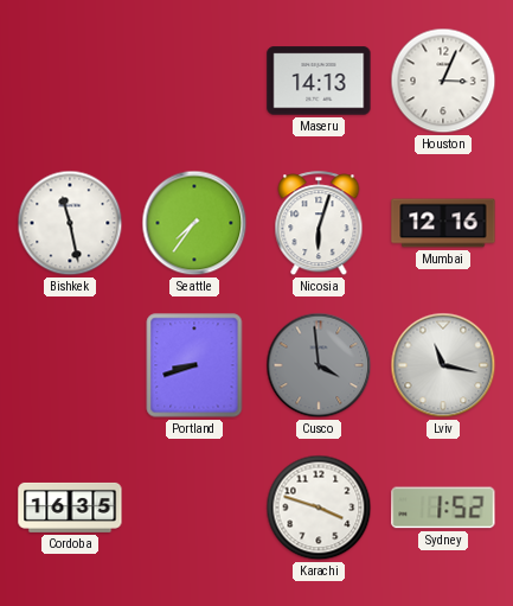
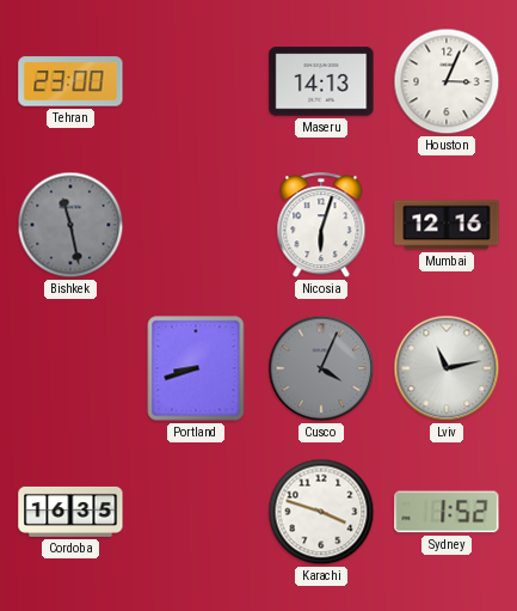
Tehran: none -> 23:00
Bishkek dial: white -> grey
Seattle: 7:36 -> none
Cusco: 3:59 -> 4:04
Lviv: 11:17 -> 11:13
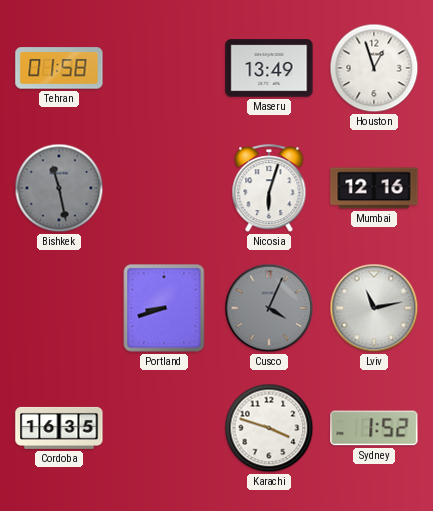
Tehran: 23:00 -> 01:58
Maseru: 14:13 -> 13:49
Houston: 3:04 -> 12:57
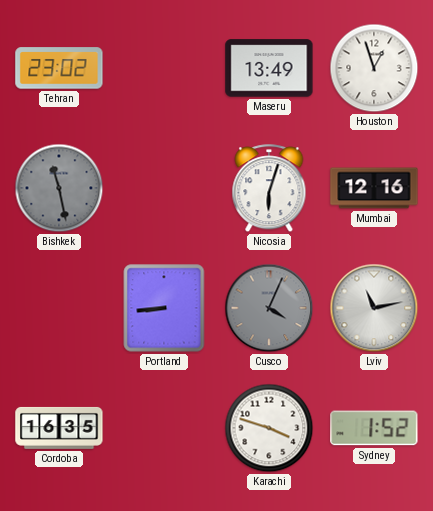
Tehran: 01:58 -> 23:02
Portland: 8:42 -> 8:44
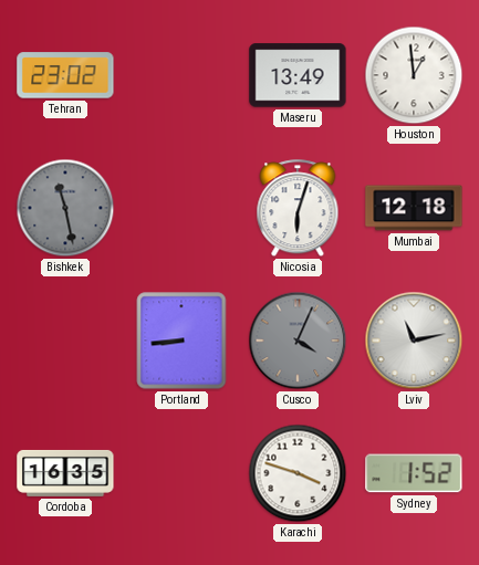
Houston: 12:57 -> 12:59
Mumbai: 12:16 -> 12:18
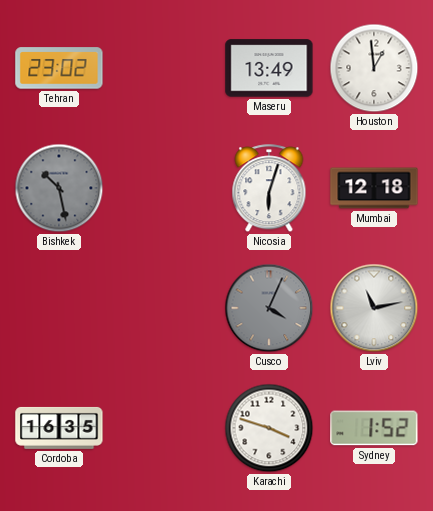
Bishkek: 11:28 -> 10:28
Portland: 8:44 -> none
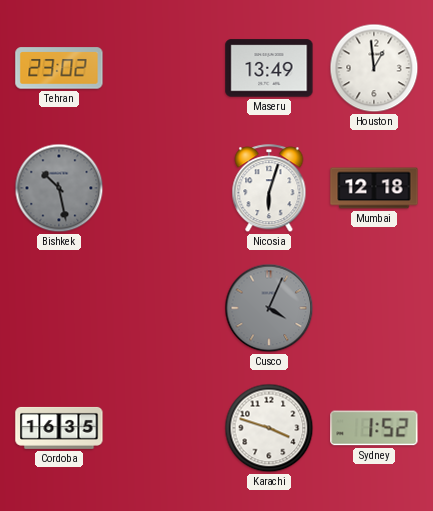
Lviv: 11:13 -> none
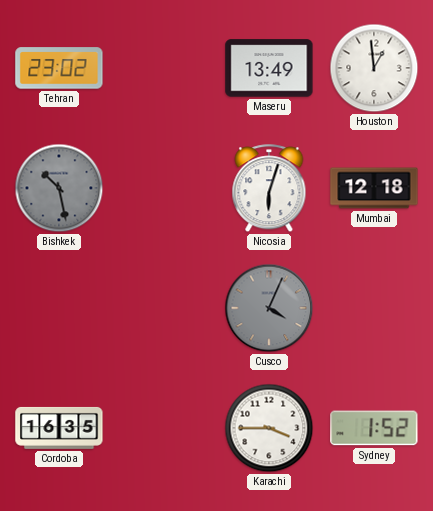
Karachi: 3:48 -> 3:45
